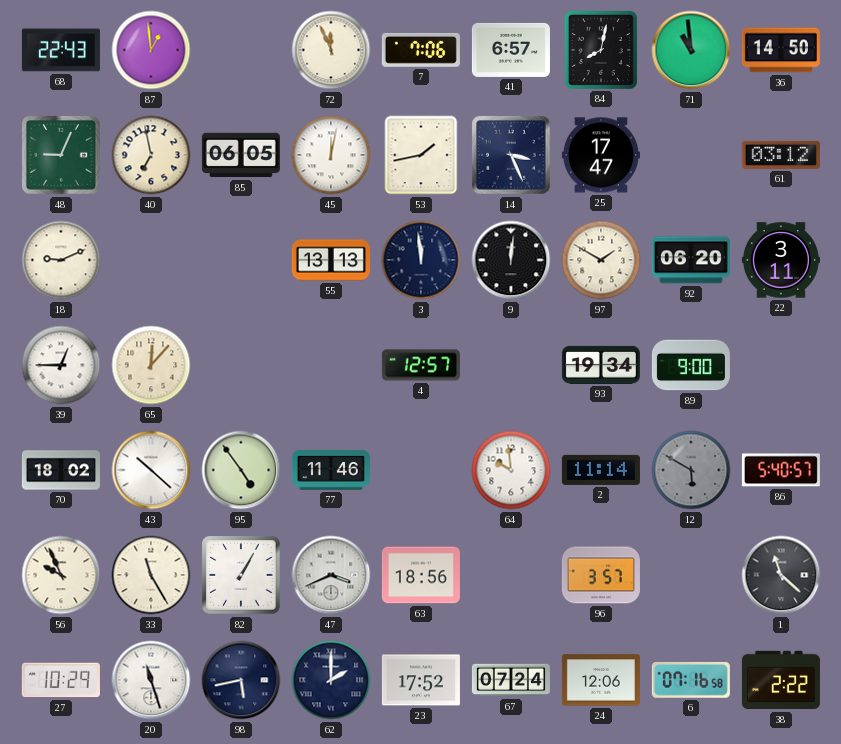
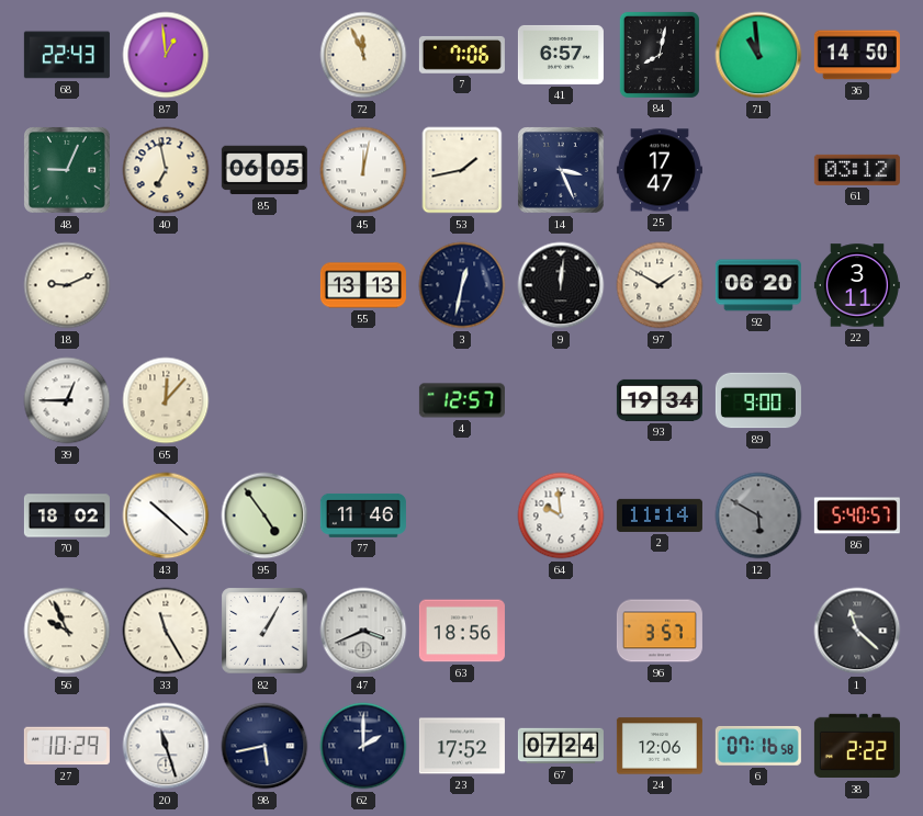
3: 11:59 -> 12:32
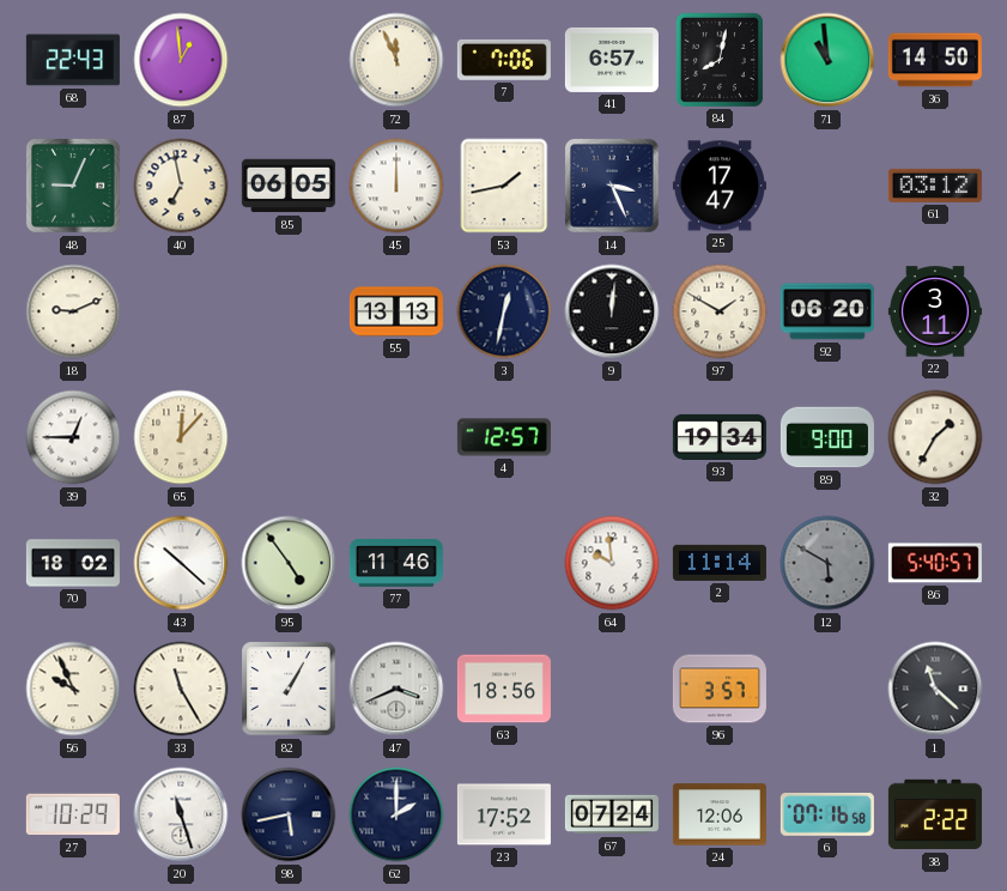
45: 12:02 -> 12:00
32: none -> 1:35
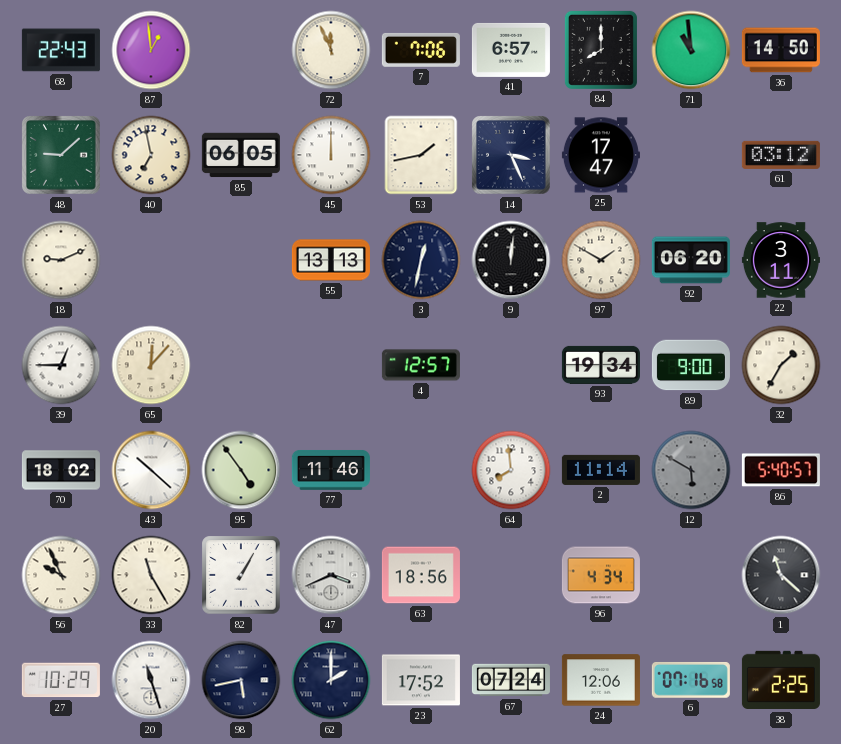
84: 8:02 -> 8:00
48: 9:04 -> 9:08
64: 9:59 -> 7:59
96: 3:57 -> 4:34
38: 2:22 -> 2:25
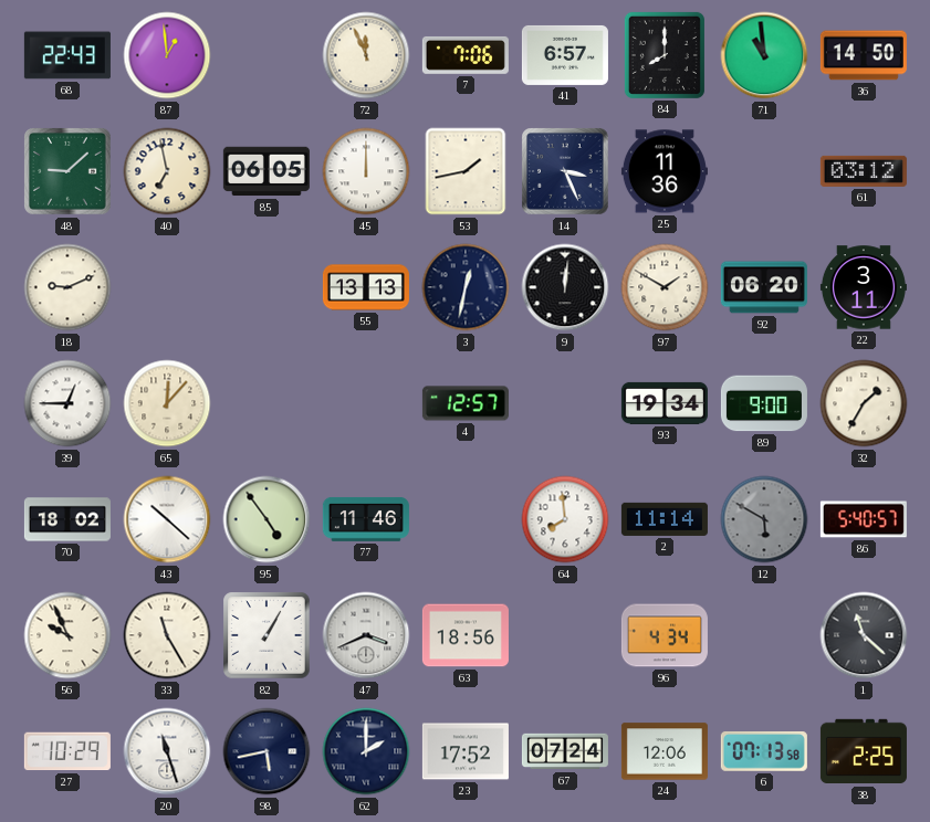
25: 17:47 -> 11:36
6: 07:16 -> 07:13
